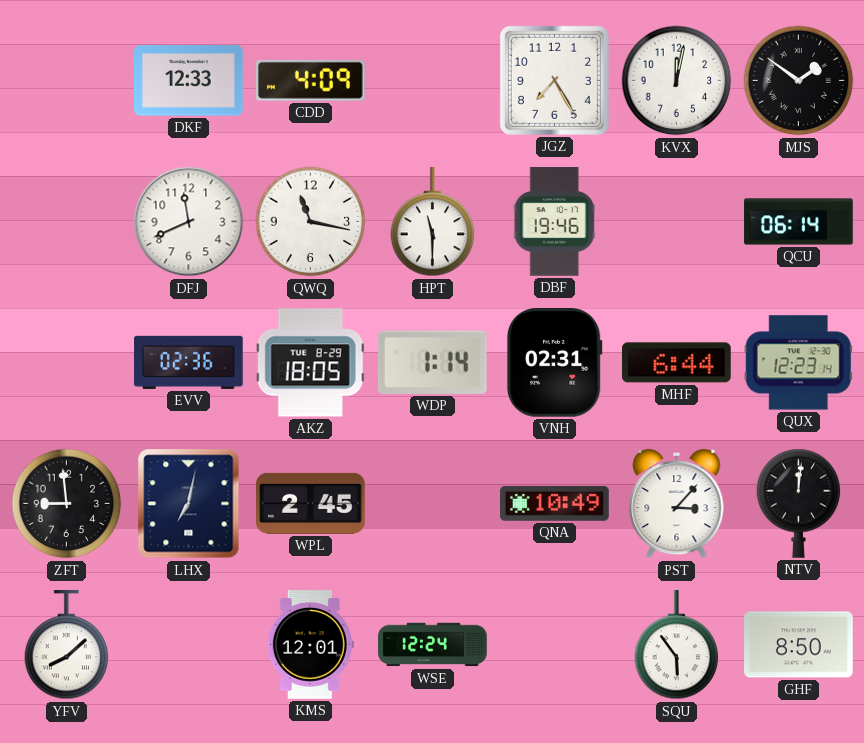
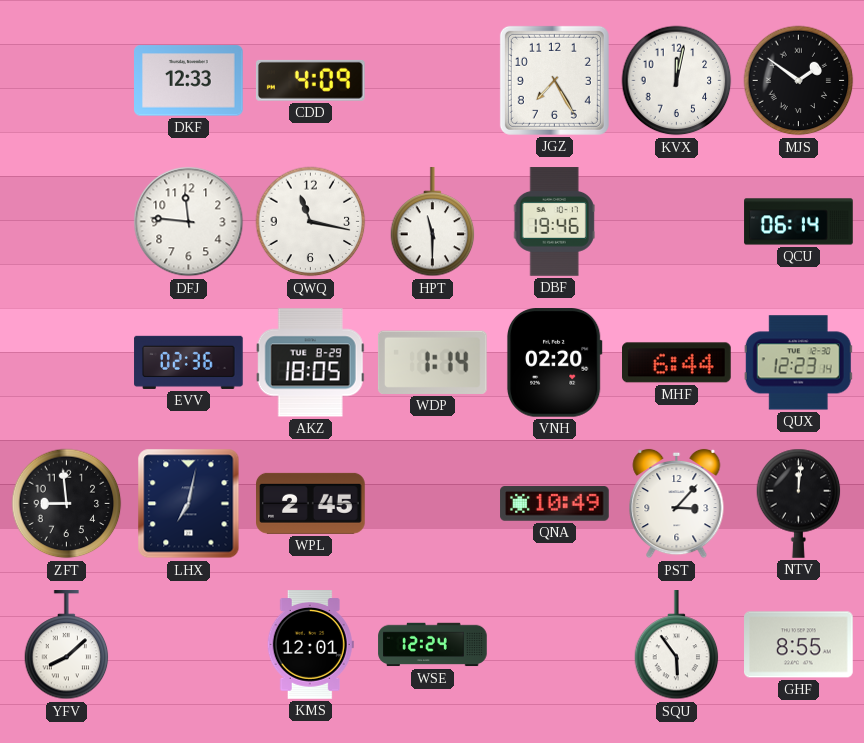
DFJ: 11:41 -> 11:46
VNH: 02:31 -> 02:20
GHF: 8:50 -> 8:55
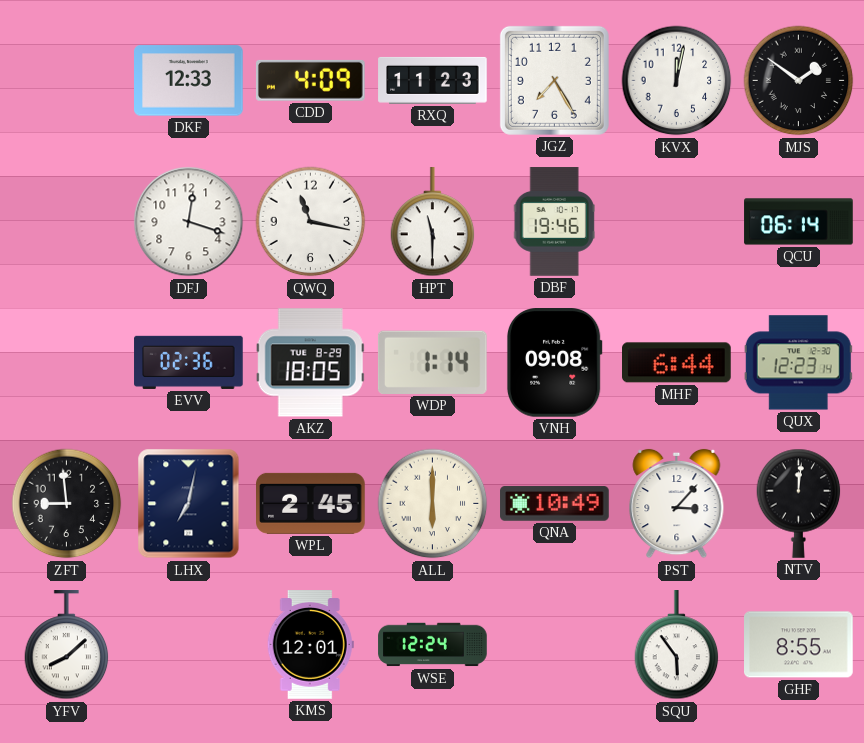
RXQ: none -> 11:23
DFJ: 11:46 -> 12:18
VNH: 02:20 -> 09:08
ALL: none -> 6:00
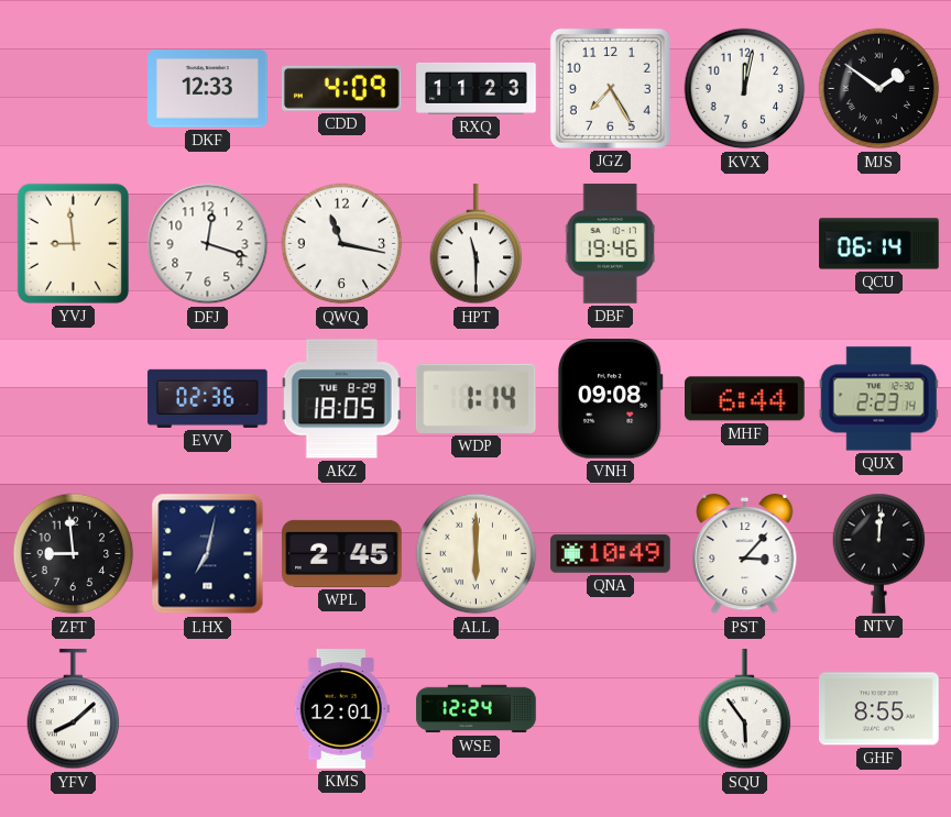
YVJ: none -> 8:59
QUX: 12:23 -> 2:23
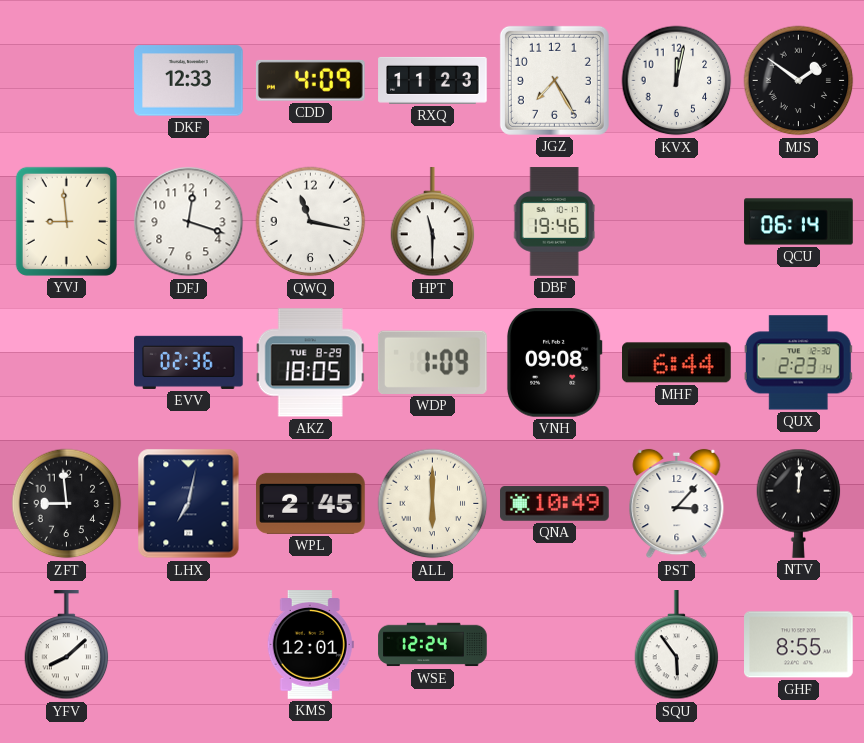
WDP: 1:14 -> 1:09
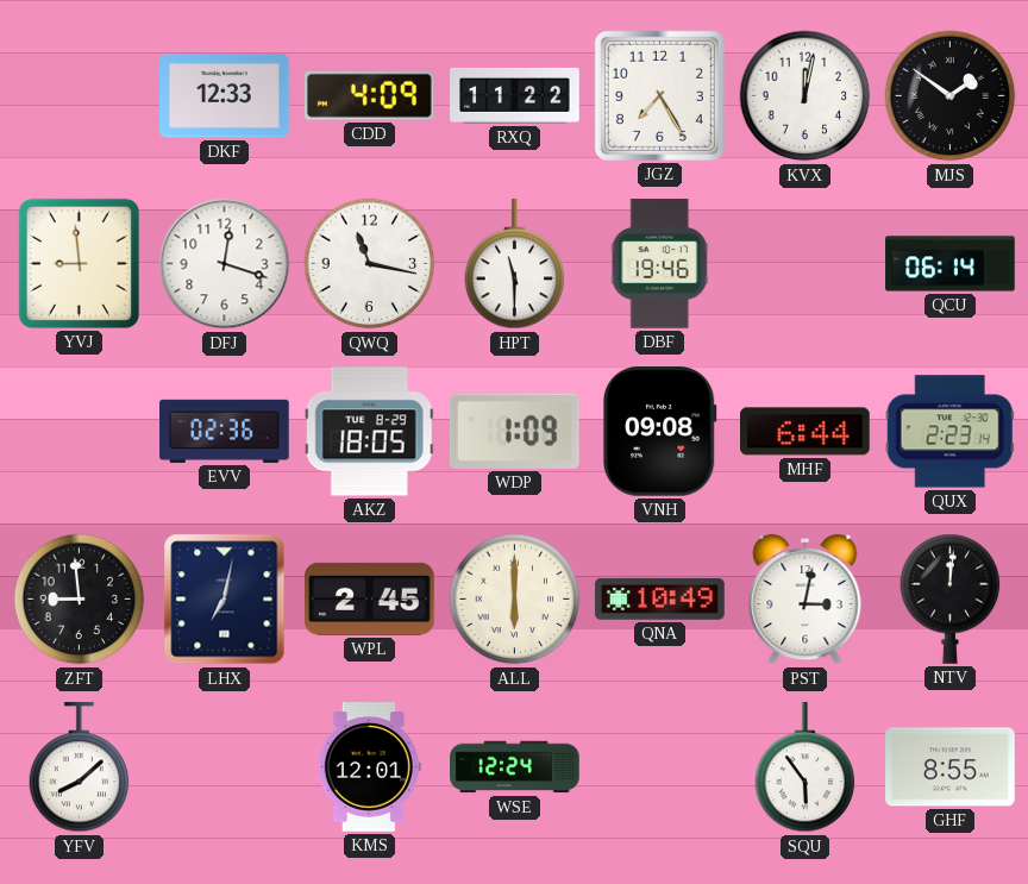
RXQ: 11:23 -> 11:22
PST: 3:07 -> 3:02
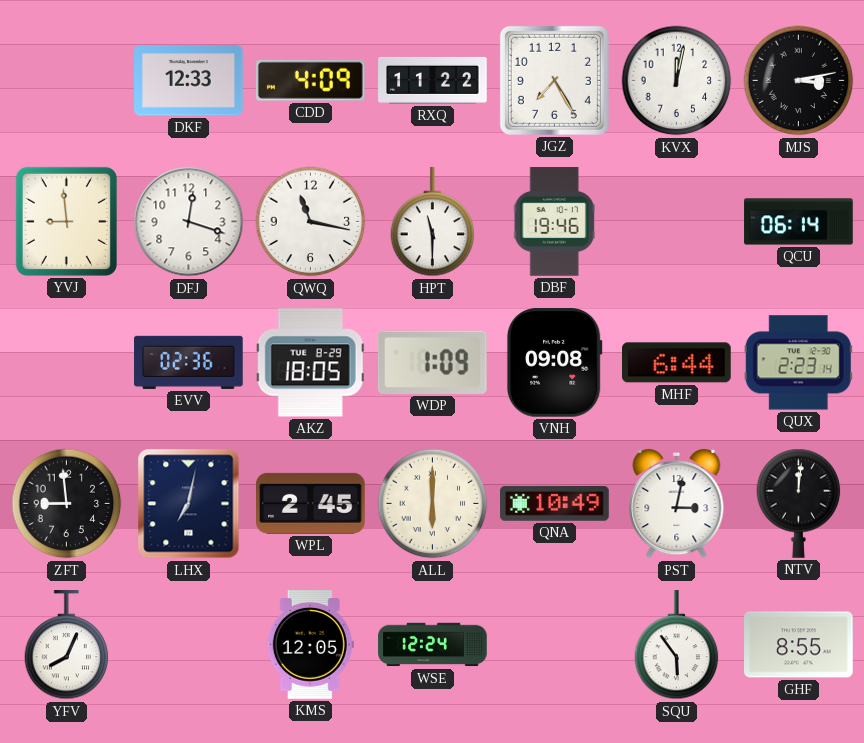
MJS: 1:51 -> 3:13
YFV: 8:08 -> 8:04
KMS: 12:01 -> 12:05
